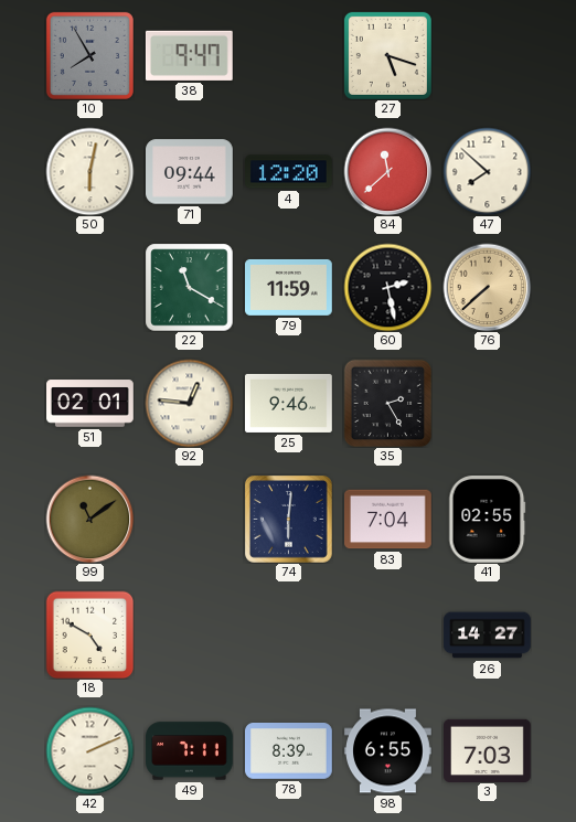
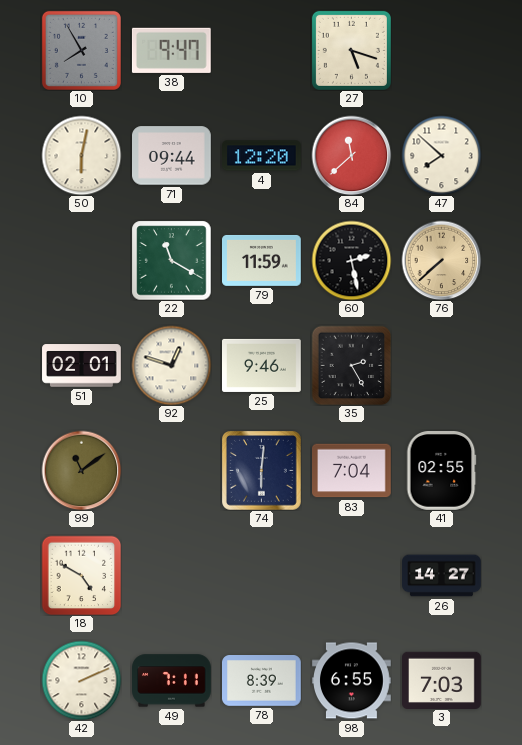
92: 12:46 -> 12:48
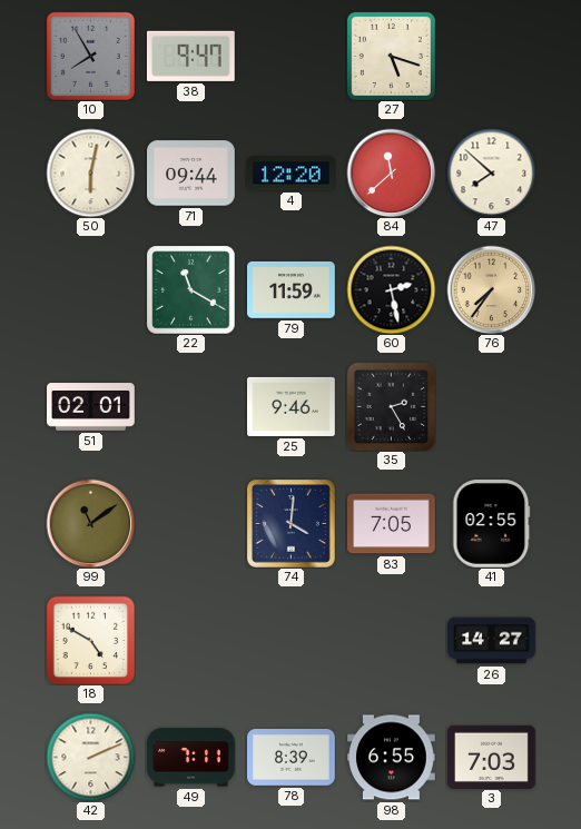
76: 7:38 -> 7:36
92: 12:48 -> none
74: 6:01 -> 4:01
83: 7:04 -> 7:05
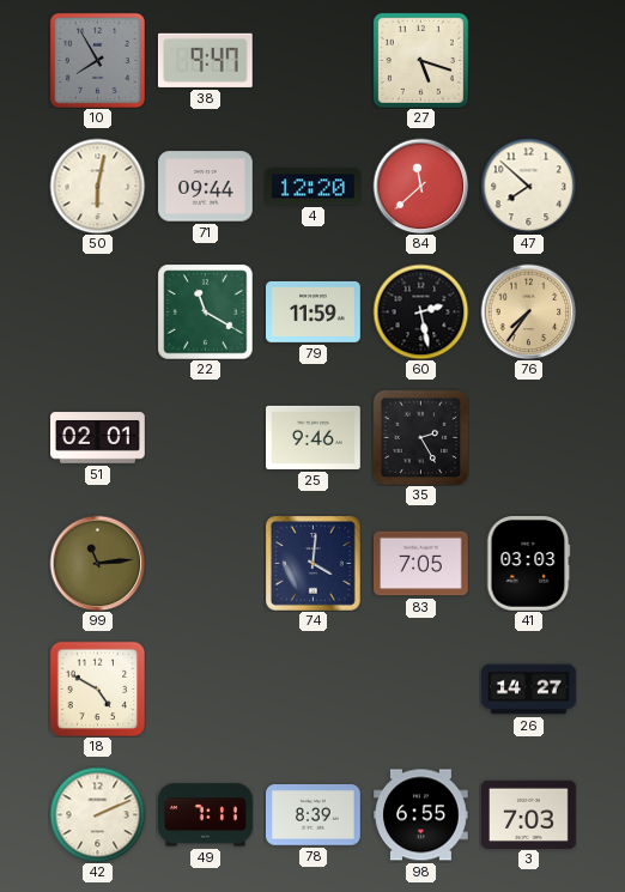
99: 11:09 -> 11:14
41: 02:55 -> 03:03
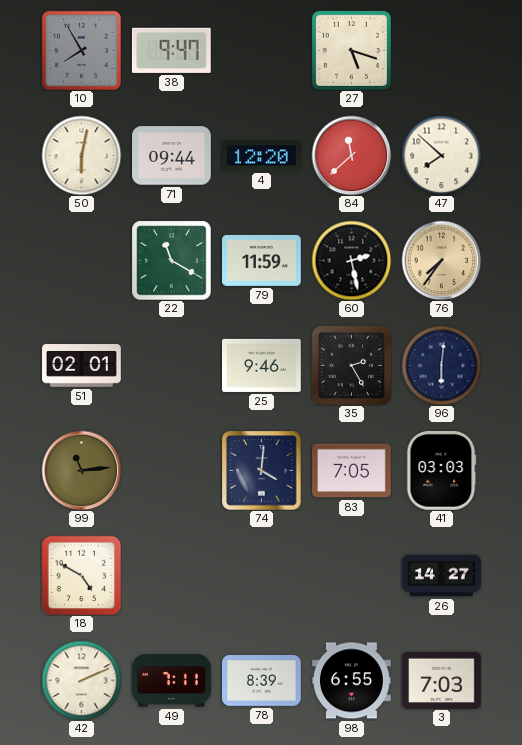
96: none -> 6:01
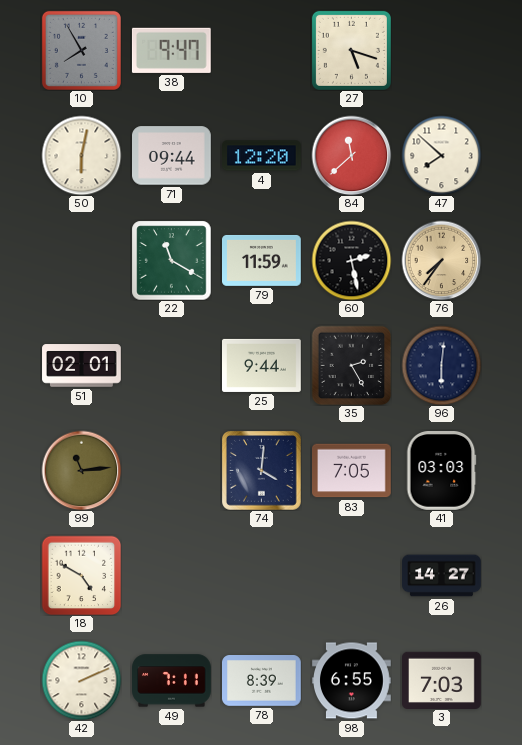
25: 9:46 -> 9:44
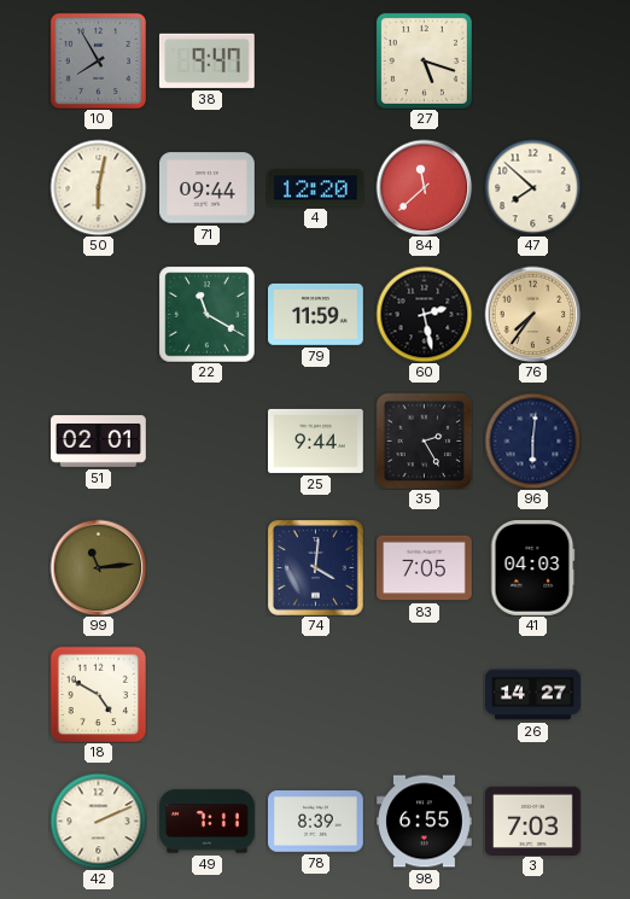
41: 03:03 -> 04:03
